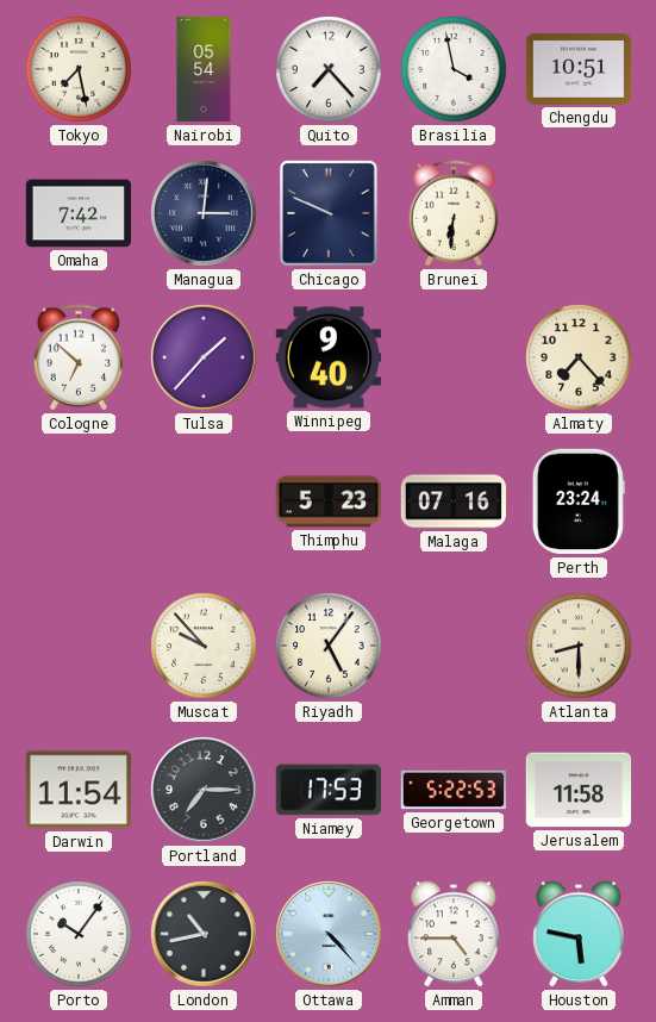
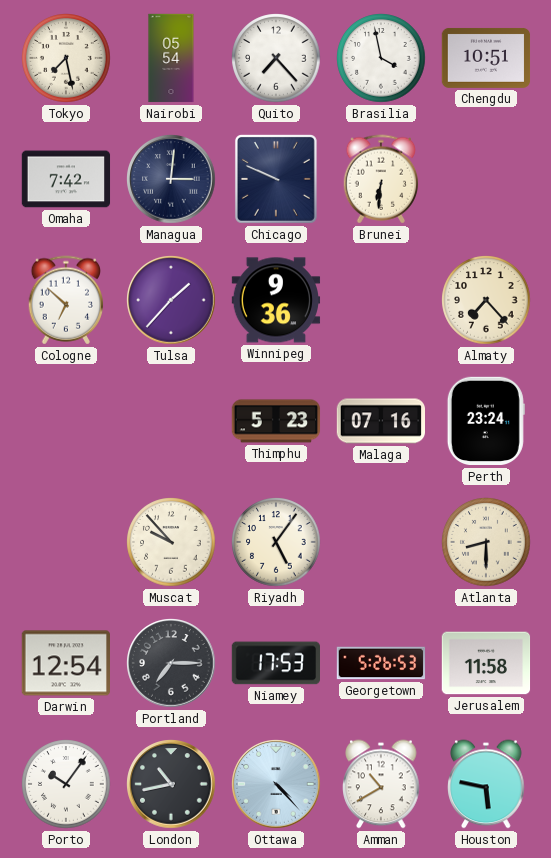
Winnipeg: 9:40 -> 9:36
Darwin: 11:54 -> 12:54
Georgetown: 5:22 -> 5:26
Amman: 4:45 -> 10:40
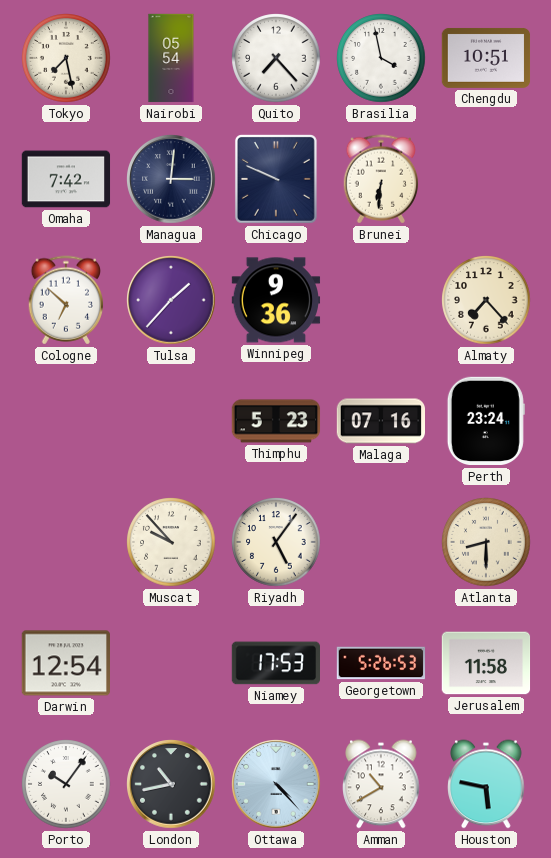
Portland: 7:15 -> none
